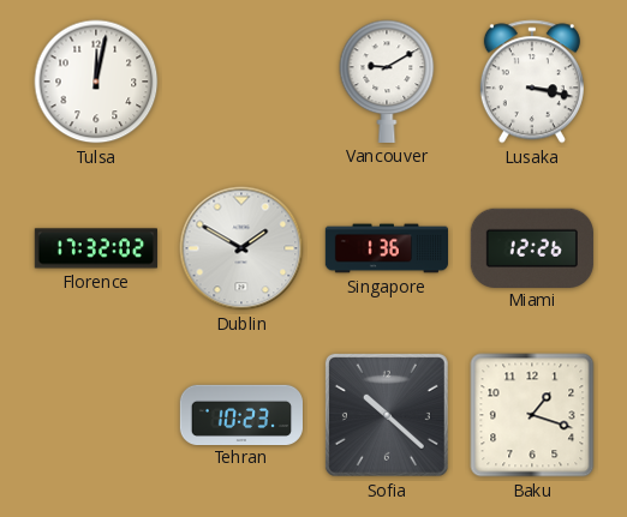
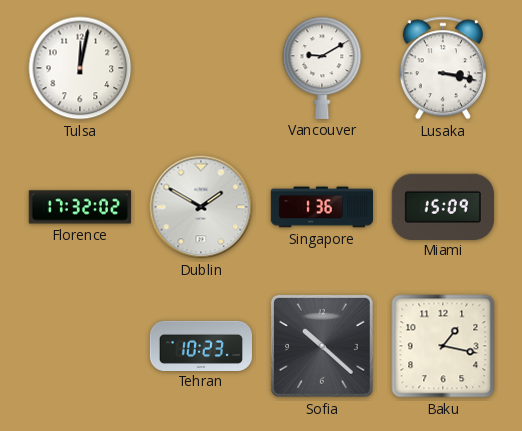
Miami: 12:26 -> 15:09
Baku: 1:18 -> 1:17
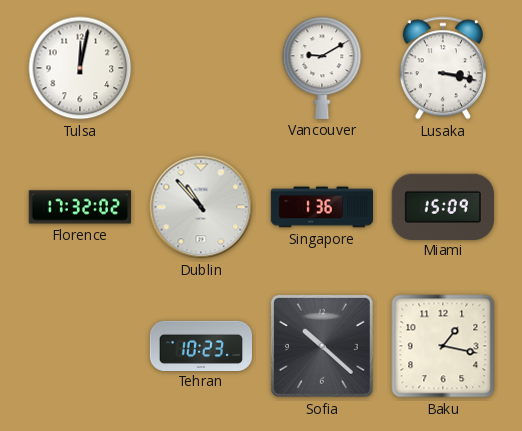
Dublin: 1:50 -> 10:53
